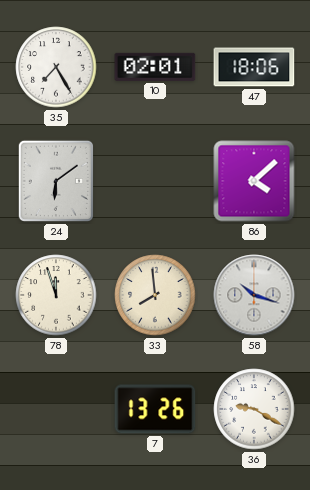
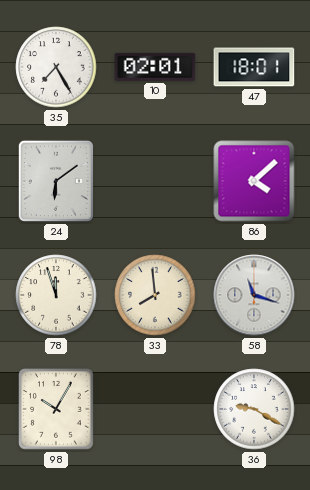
47: 18:06 -> 18:01
58: 10:18 -> 11:18
98: none -> 10:05
7: 13:26 -> none
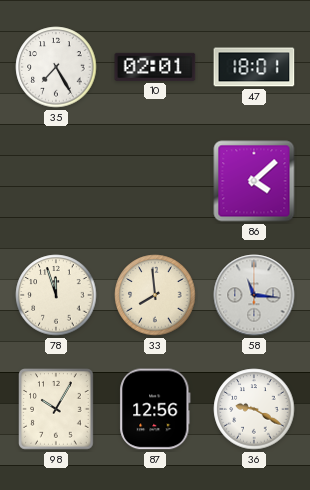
24: 6:09 -> none
58: 11:18 -> 11:16
87: none -> 12:56
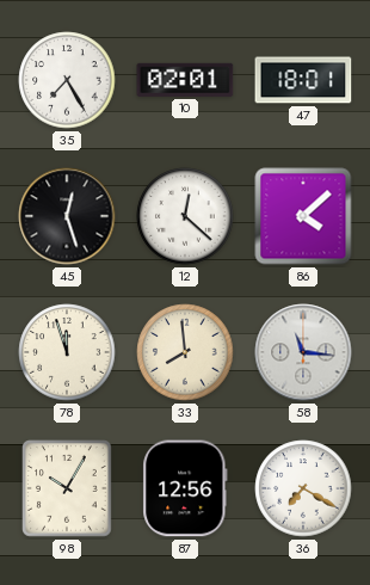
45: none -> 12:27
12: none -> 12:22
36: 9:20 -> 7:20
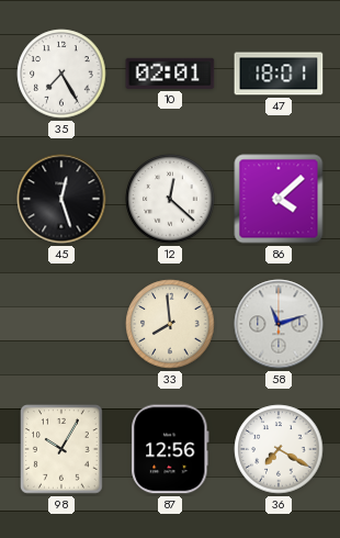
78: 11:57 -> none
58: 11:16 -> 11:12
